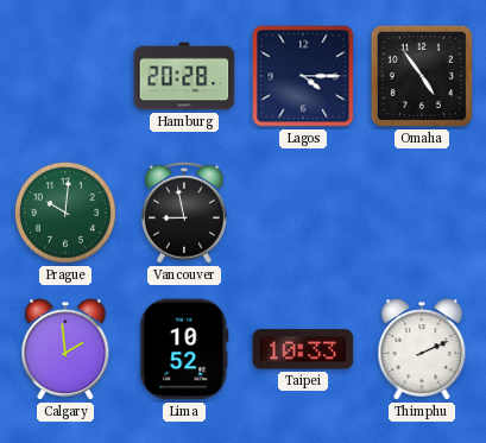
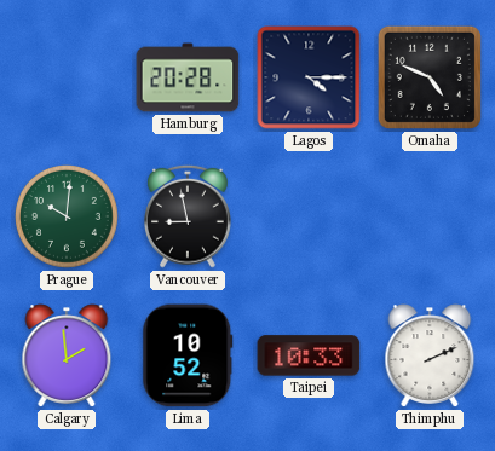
Omaha: 4:54 -> 4:49
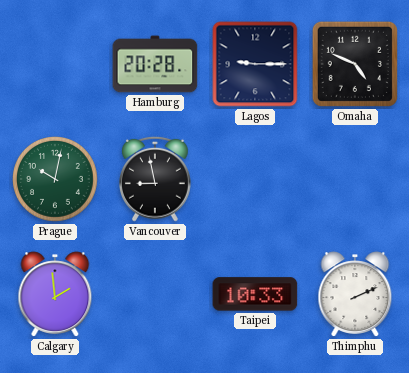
Lagos: 4:15 -> 9:15
Prague: 10:01 -> 10:02
Lima: 10:52 -> none
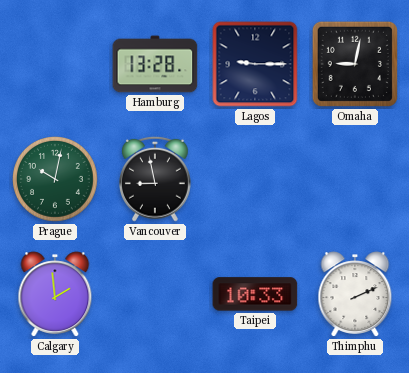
Hamburg: 20:28 -> 13:28
Omaha: 4:49 -> 9:02
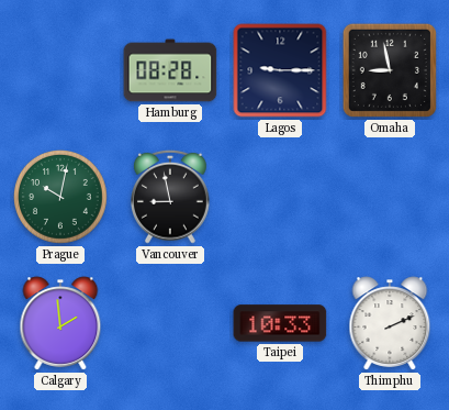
Hamburg: 13:28 -> 08:28
Omaha: 9:02 -> 8:58
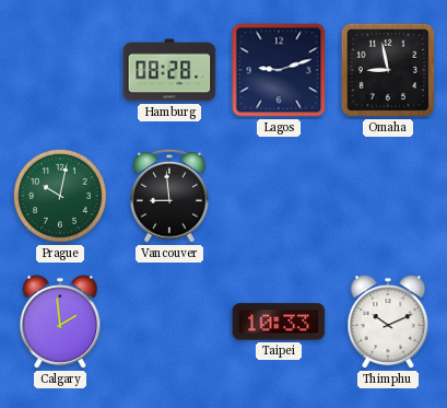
Lagos: 9:15 -> 9:12
Vancouver: 8:58 -> 8:59
Thimphu: 2:11 -> 10:11
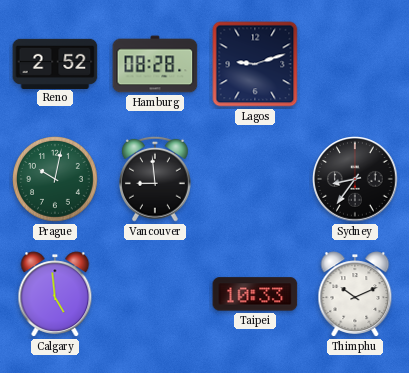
Reno: none -> 2:52
Omaha: 8:58 -> none
Sydney: none -> 8:36
Calgary: 1:59 -> 4:59
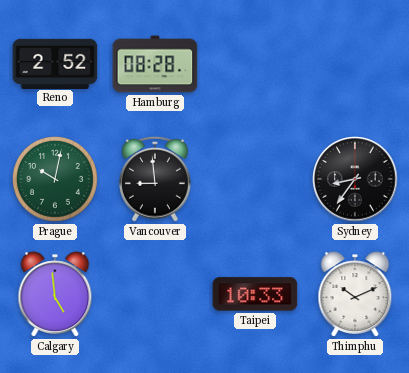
Lagos: 9:12 -> none
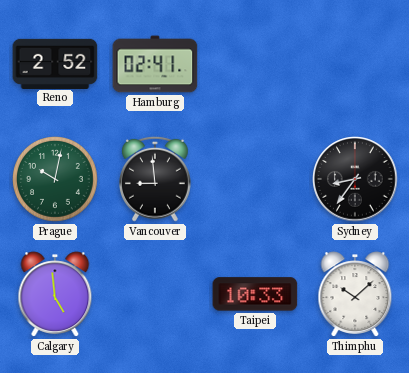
Hamburg: 08:28 -> 02:41
Thimphu: 10:11 -> 10:08
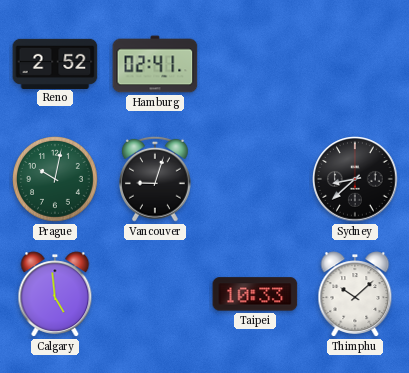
Vancouver: 8:59 -> 9:03
Sydney: 8:36 -> 8:38
